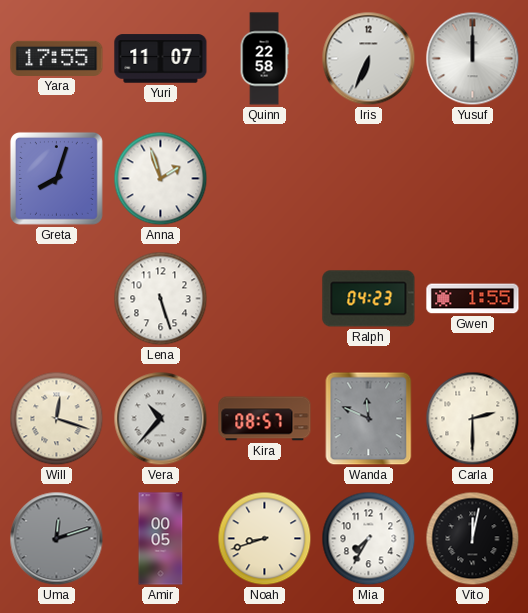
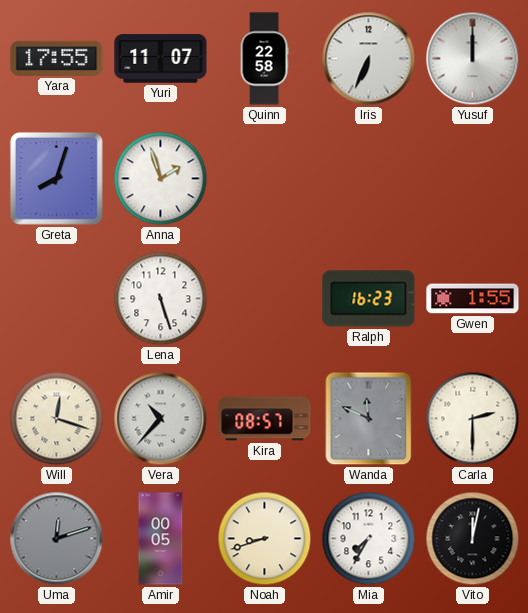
Ralph: 04:23 -> 16:23
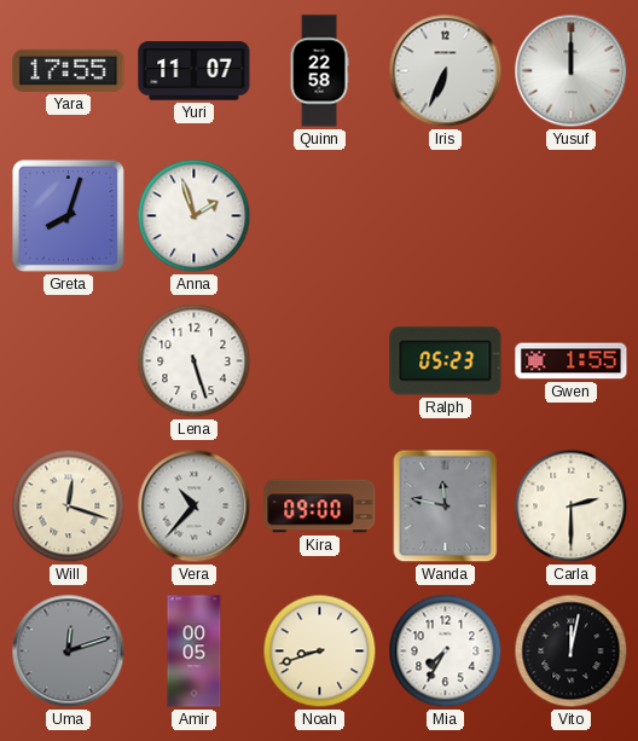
Ralph: 16:23 -> 05:23
Kira: 08:57 -> 09:00
Wanda: 11:49 -> 11:47
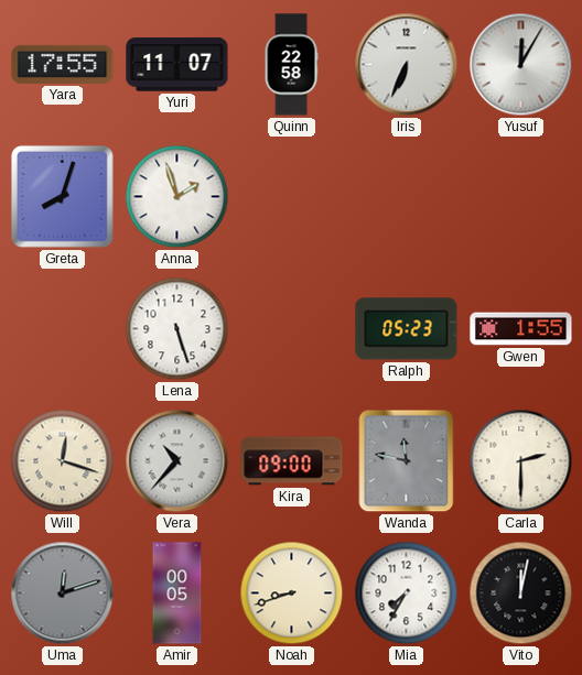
Yusuf: 12:00 -> 12:05
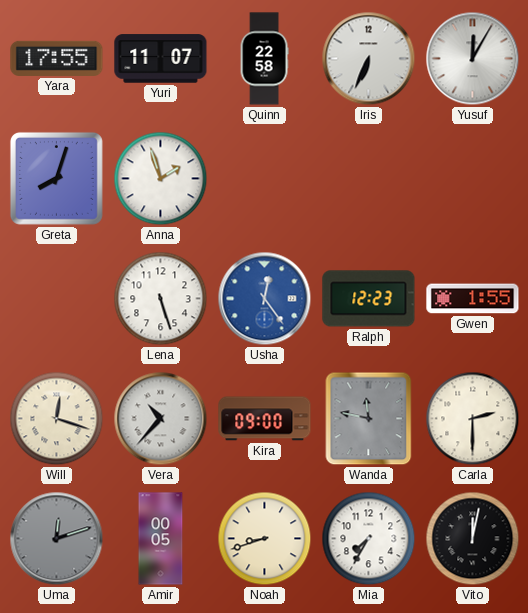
Usha: none -> 12:24
Ralph: 05:23 -> 12:23
